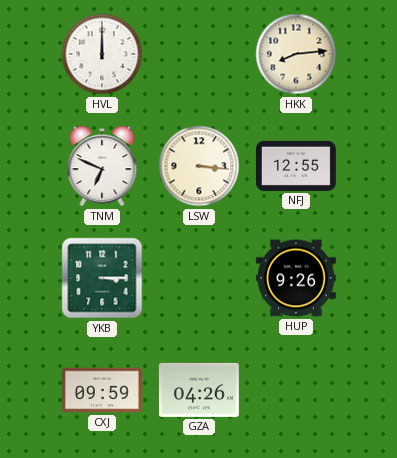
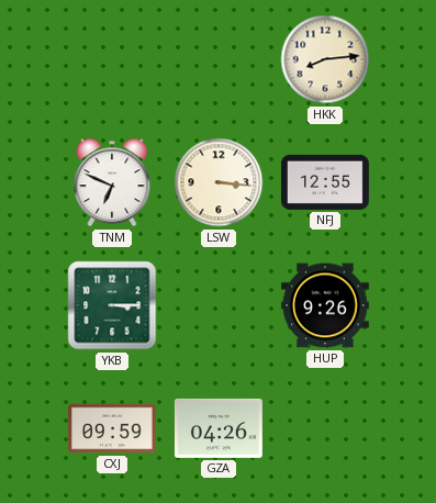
HVL: 12:00 -> none
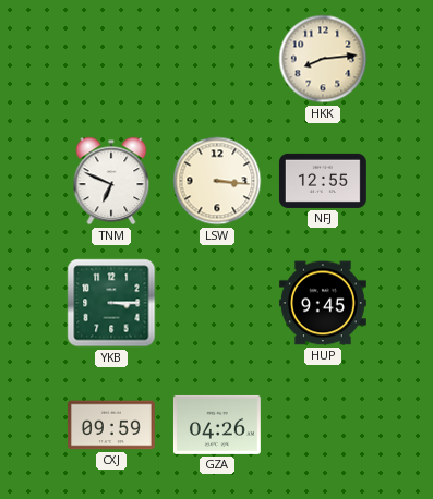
HUP: 9:26 -> 9:45
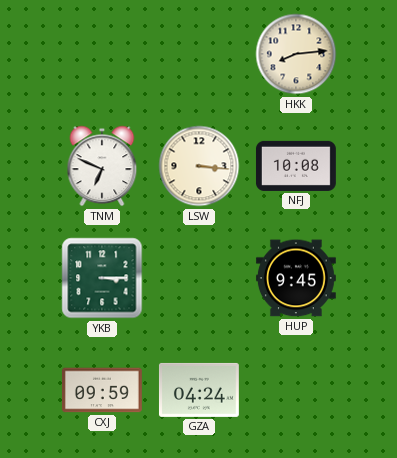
NFJ: 12:55 -> 10:08
GZA: 04:26 -> 04:24
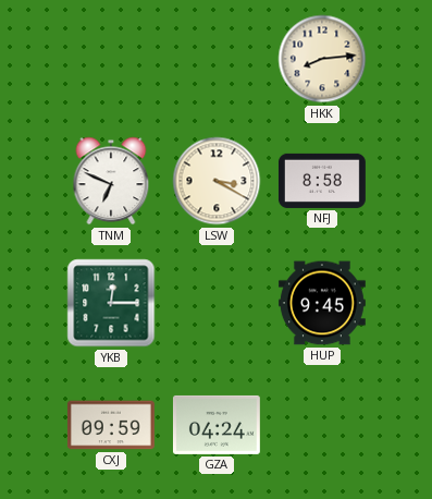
LSW: 3:16 -> 3:20
NFJ: 10:08 -> 8:58
YKB: 3:15 -> 12:15
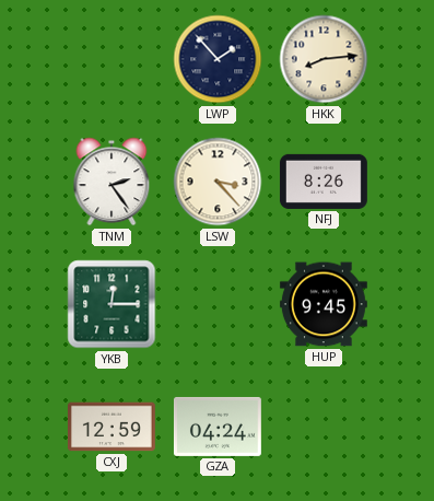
LWP: none -> 1:53
TNM: 6:49 -> 2:24
LSW: 3:20 -> 3:23
NFJ: 8:58 -> 8:26
CXJ: 09:59 -> 12:59
